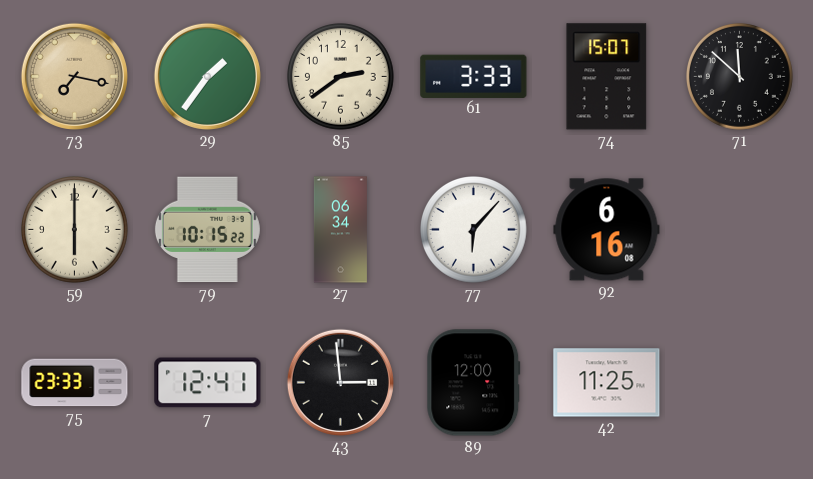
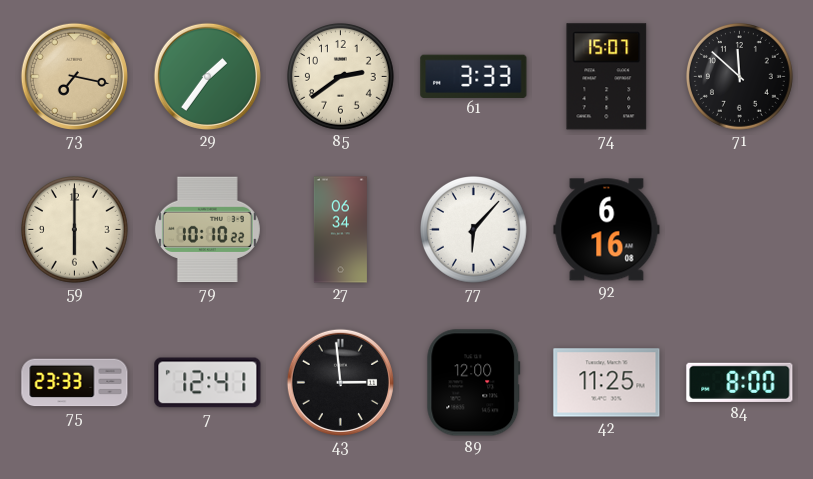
79: 10:15 -> 10:10
84: none -> 8:00
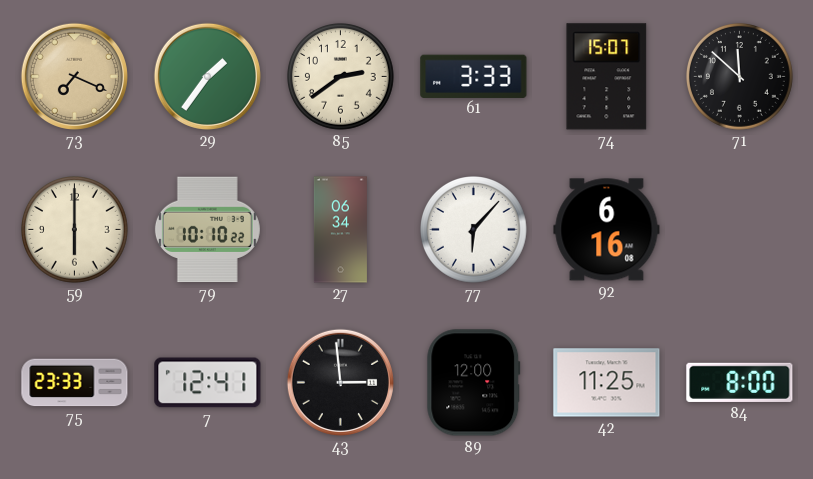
73: 7:17 -> 7:19
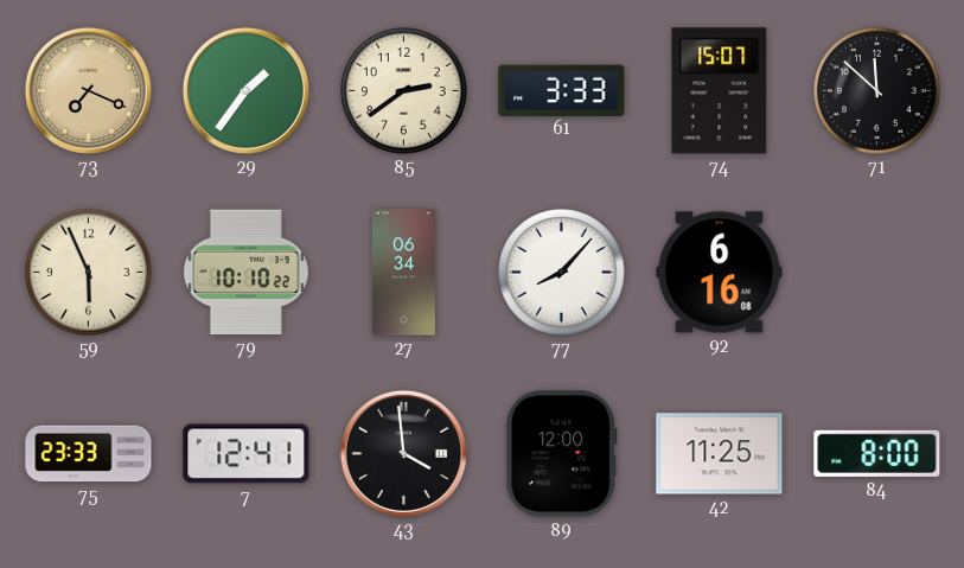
59: 6:00 -> 5:56
77: 6:07 -> 8:07
43: 2:59 -> 3:59
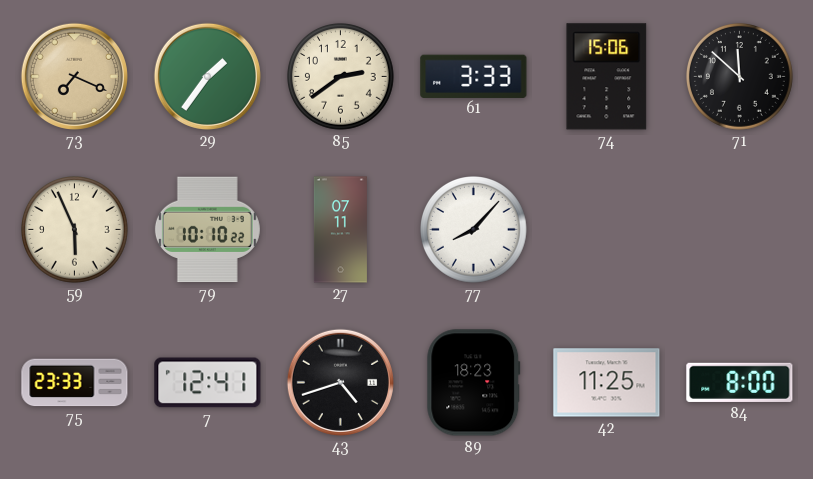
74: 15:07 -> 15:06
27: 06:34 -> 07:11
92: 6:16 -> none
43: 3:59 -> 4:42
89: 12:00 -> 18:23
